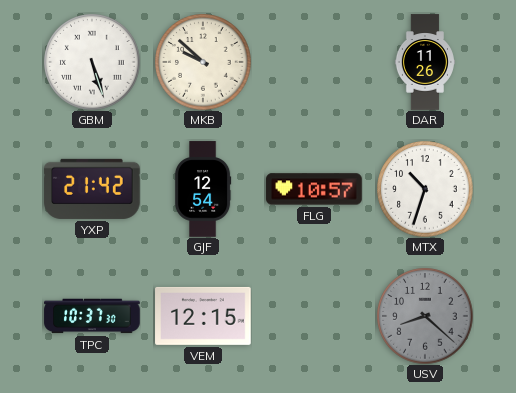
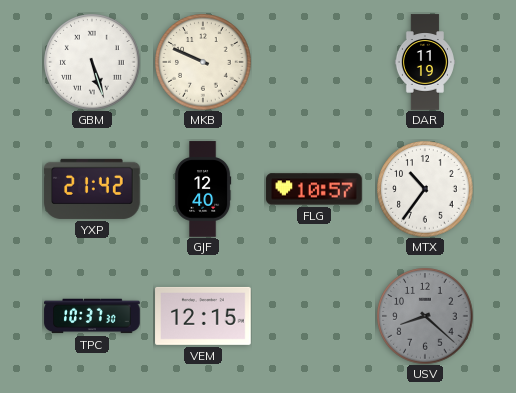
MKB: 9:52 -> 9:49
DAR: 11:26 -> 11:19
GJF: 12:54 -> 12:40
MTX: 10:33 -> 10:36
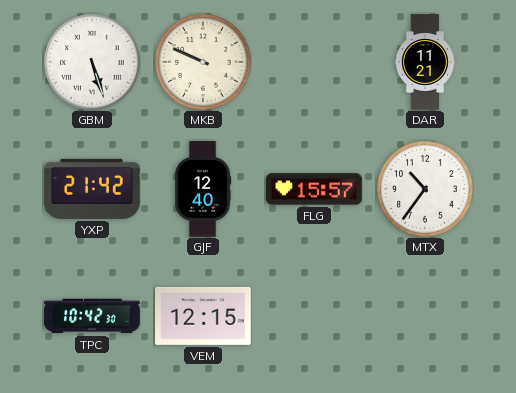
DAR: 11:19 -> 11:21
FLG: 10:57 -> 15:57
TPC: 10:37 -> 10:42
USV: 8:22 -> none
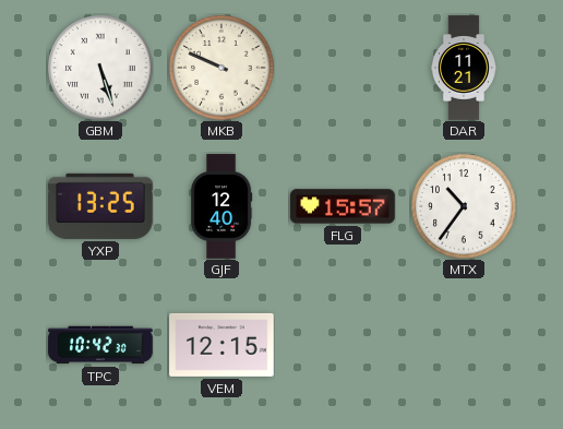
YXP: 21:42 -> 13:25
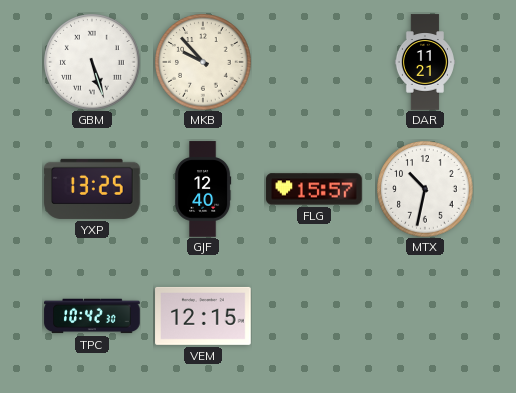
MKB: 9:49 -> 9:53
MTX: 10:36 -> 10:32
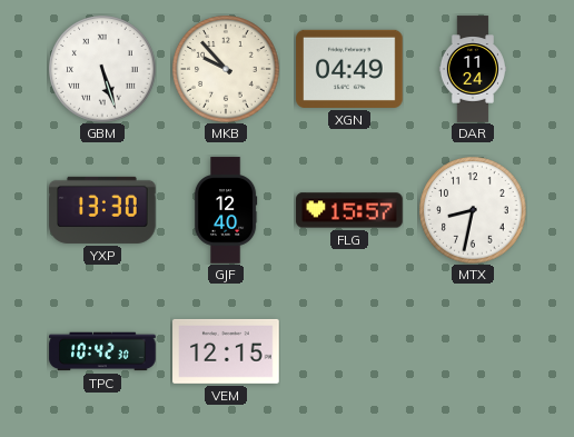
XGN: none -> 04:49
DAR: 11:21 -> 11:24
YXP: 13:25 -> 13:30
MTX: 10:32 -> 8:32
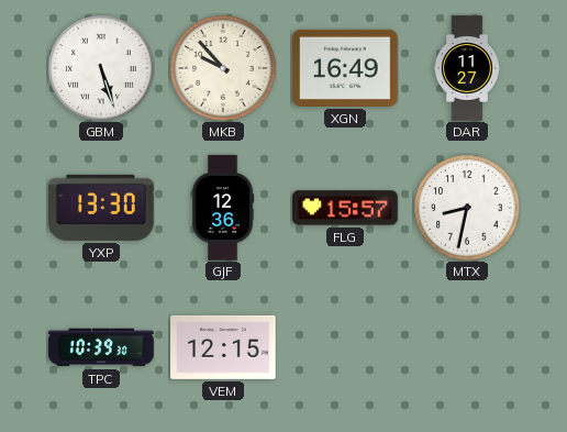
XGN: 04:49 -> 16:49
DAR: 11:24 -> 11:27
GJF: 12:40 -> 12:36
TPC: 10:42 -> 10:39
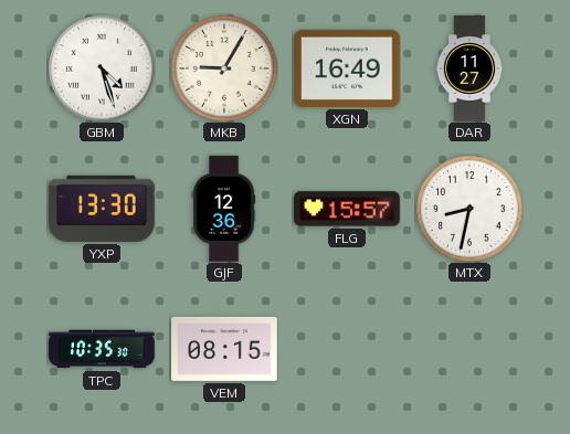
GBM: 5:27 -> 4:27
MKB: 9:53 -> 9:05
TPC: 10:39 -> 10:35
VEM: 12:15 -> 08:15
